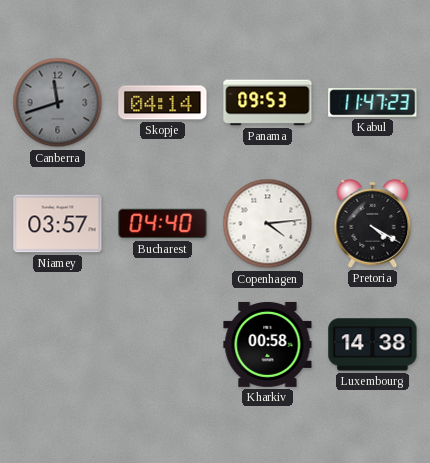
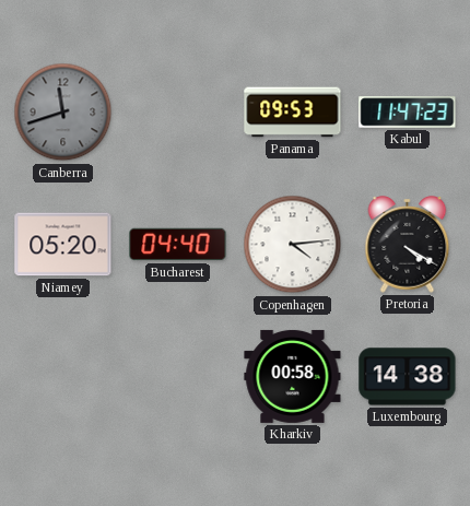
Skopje: 04:14 -> none
Niamey: 03:57 -> 05:20
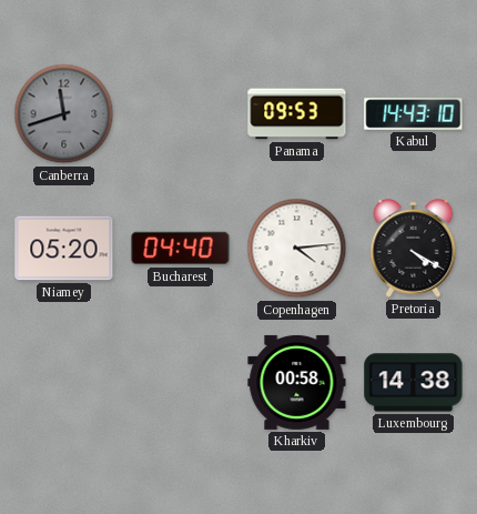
Kabul: 11:47 -> 14:43
